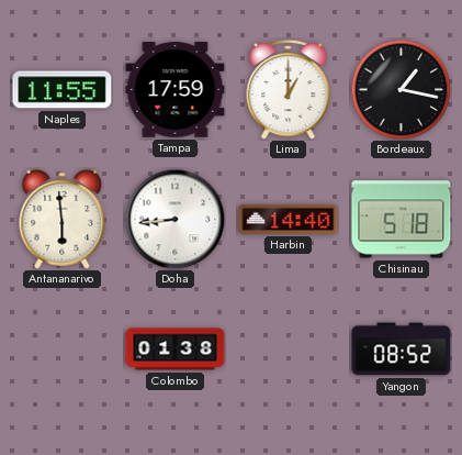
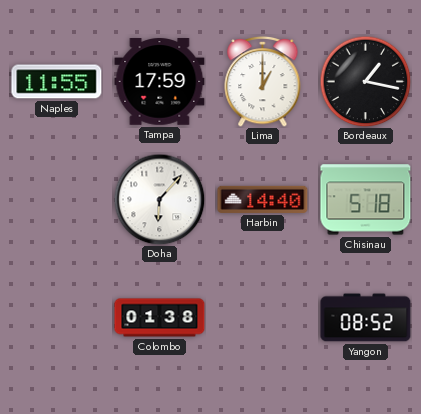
Antananarivo: 5:59 -> none
Doha: 8:44 -> 6:07
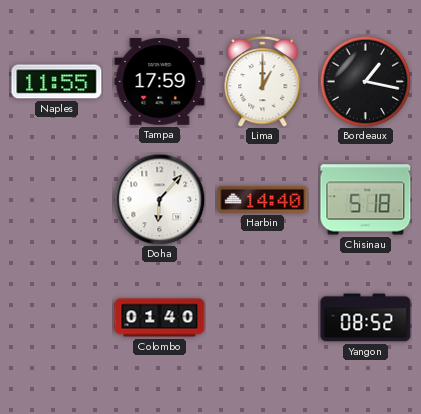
Colombo: 01:38 -> 01:40
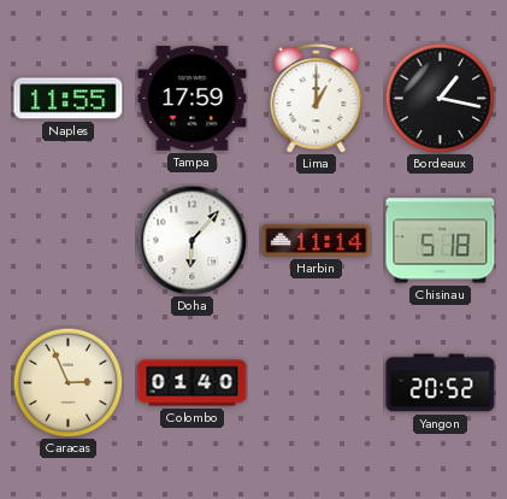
Harbin: 14:40 -> 11:14
Caracas: none -> 2:56
Yangon: 08:52 -> 20:52
